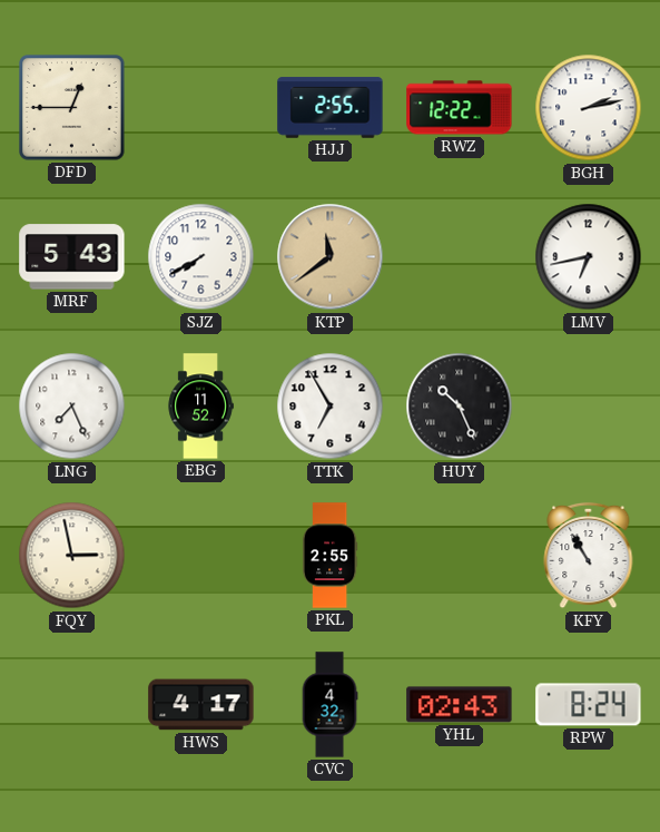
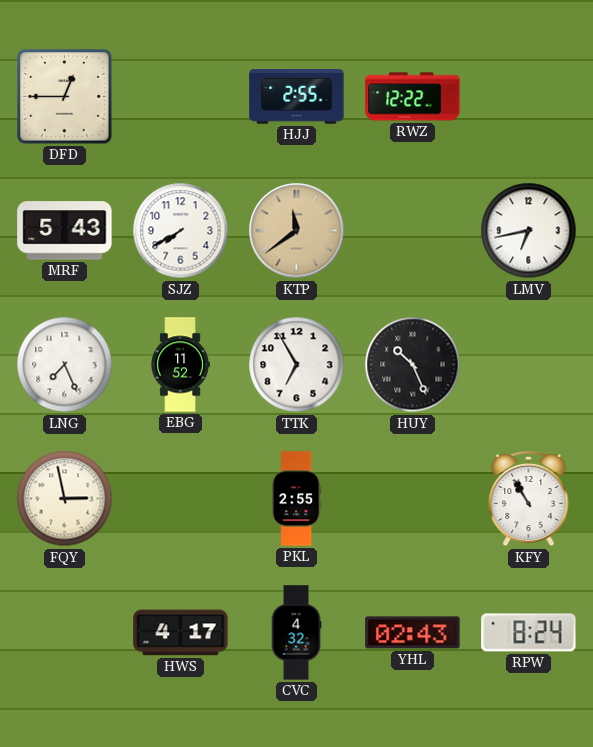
BGH: 2:13 -> none
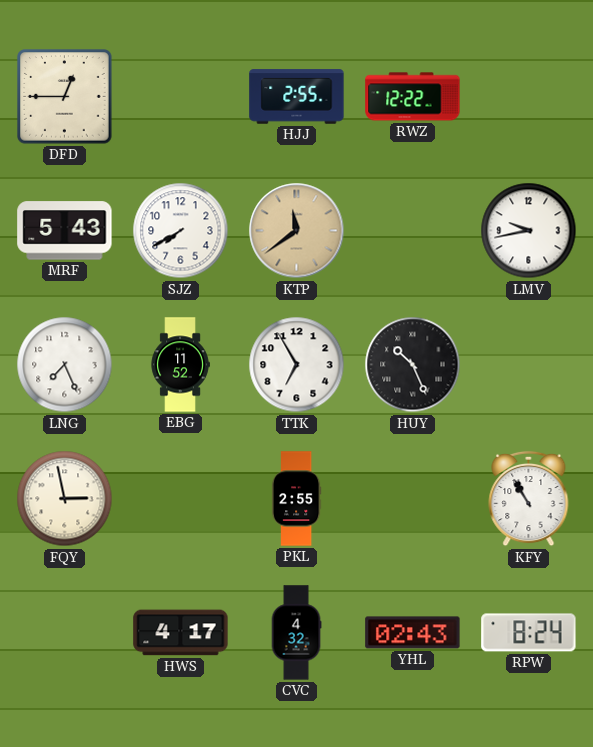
LMV: 6:43 -> 9:43
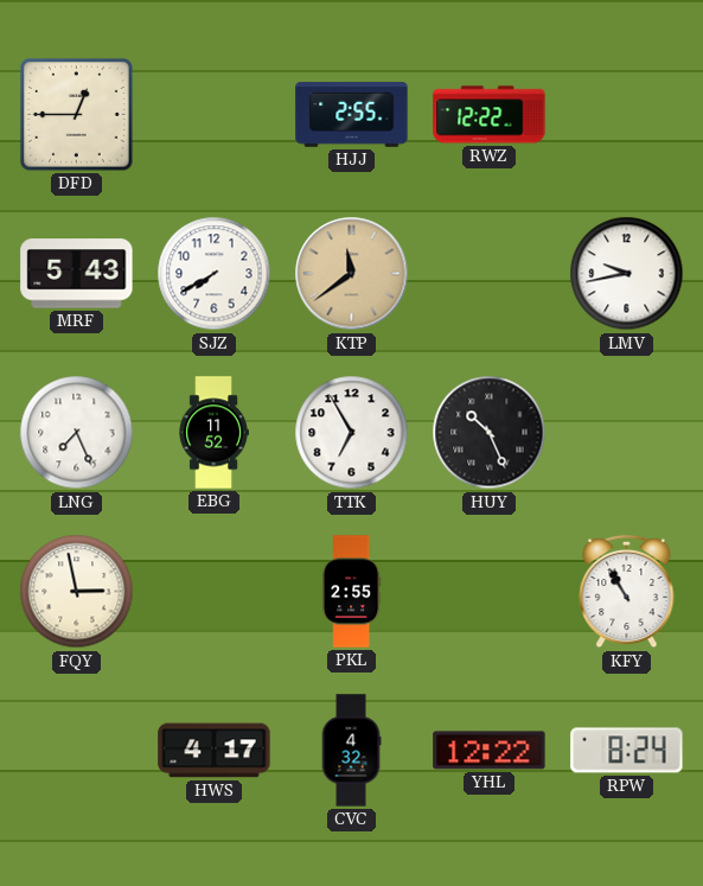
YHL: 02:43 -> 12:22
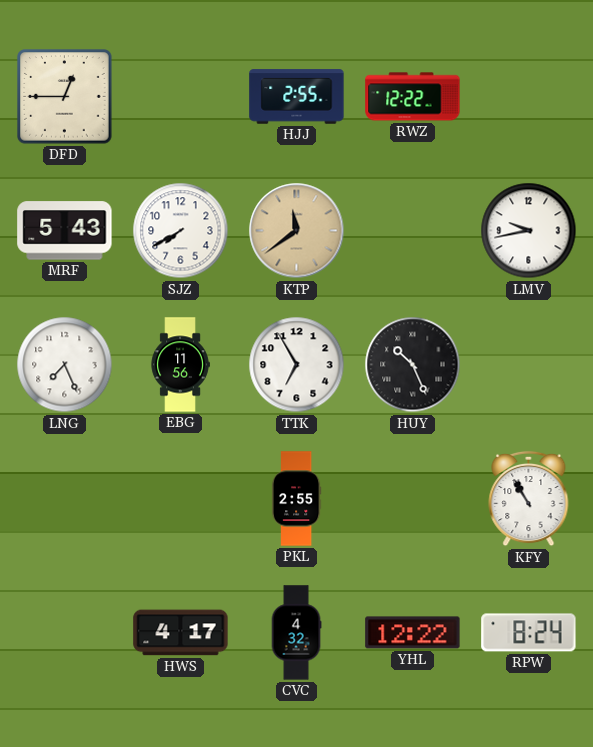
EBG: 11:52 -> 11:56
FQY: 2:58 -> none
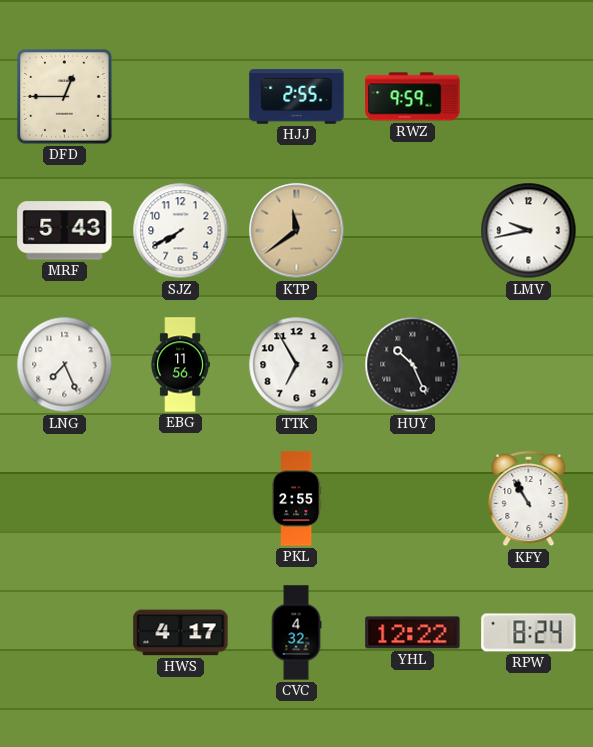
RWZ: 12:22 -> 9:59
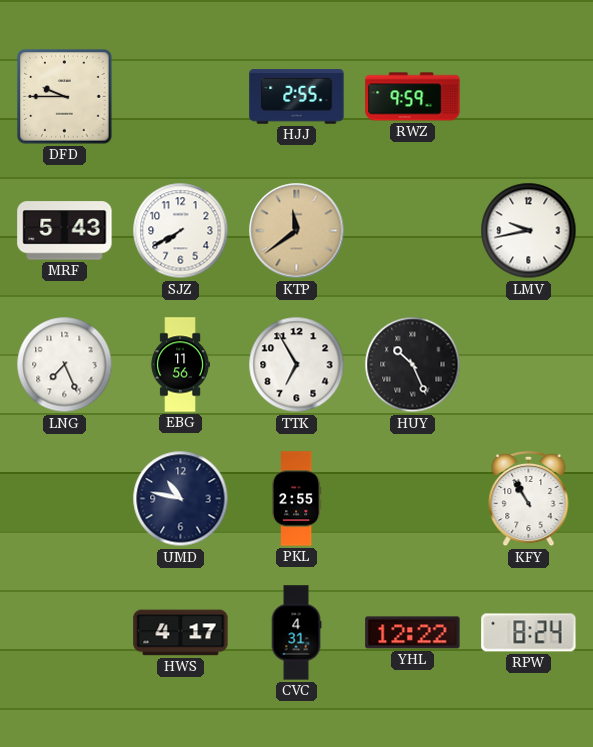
DFD: 12:45 -> 9:45
UMD: none -> 10:47
CVC: 4:32 -> 4:31
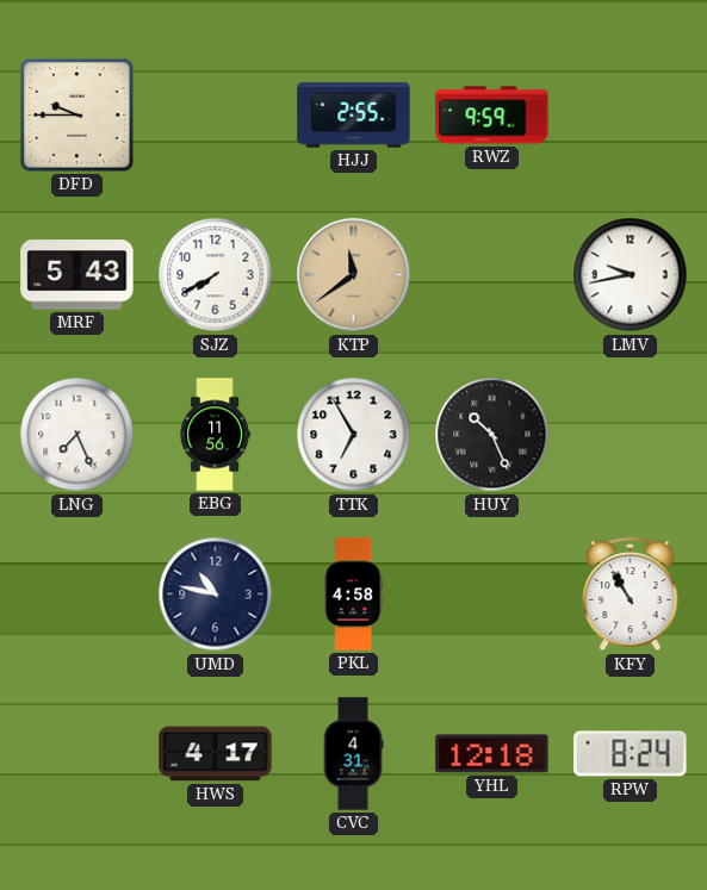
PKL: 2:55 -> 4:58
YHL: 12:22 -> 12:18
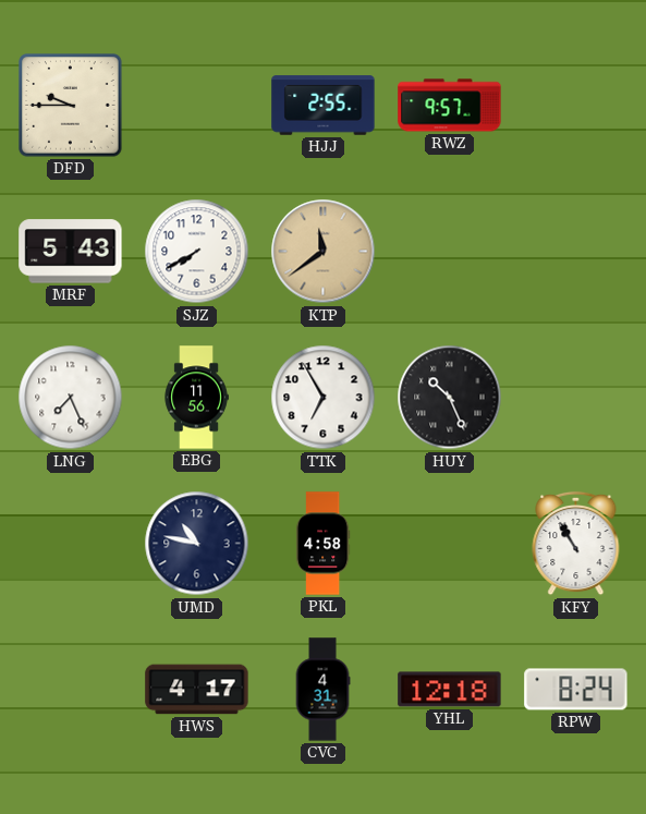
RWZ: 9:59 -> 9:57
LMV: 9:43 -> none
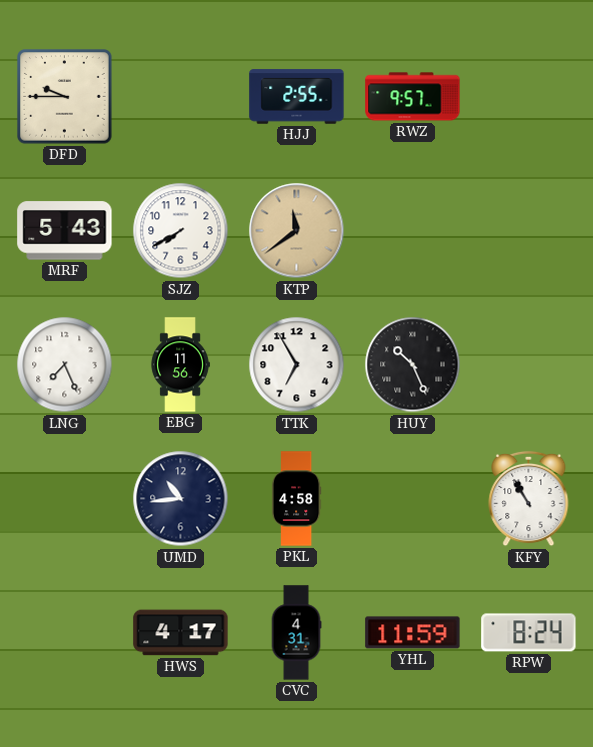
UMD: 10:47 -> 10:44
YHL: 12:18 -> 11:59
